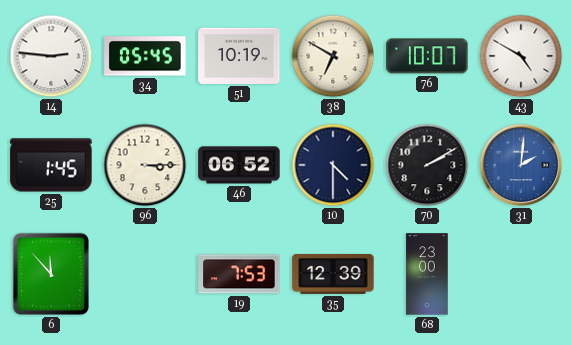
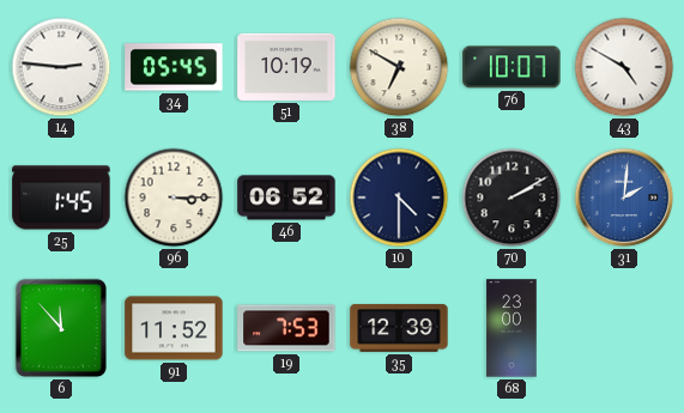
91: none -> 11:52
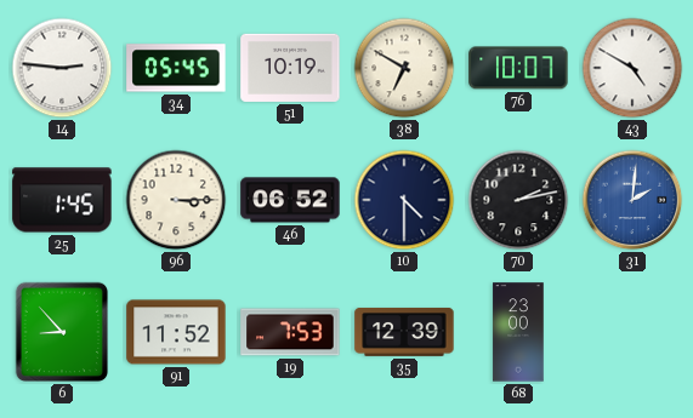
70: 2:10 -> 2:13
6: 11:53 -> 8:53
